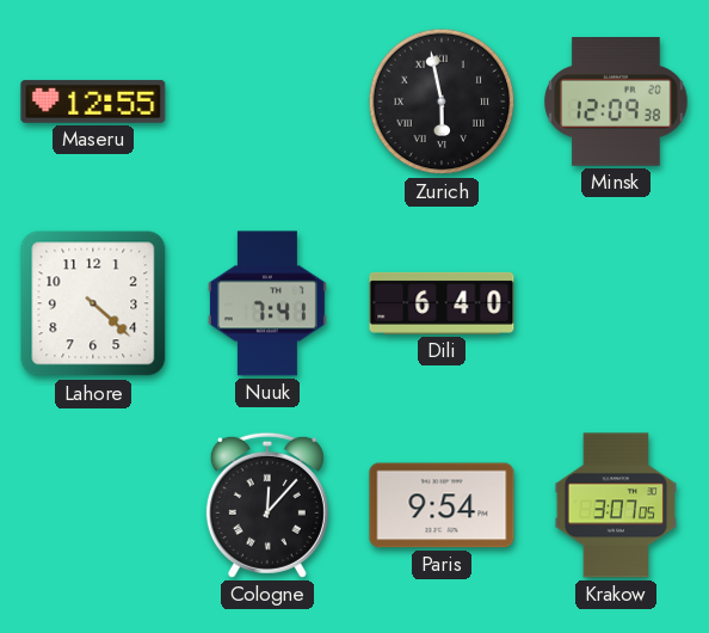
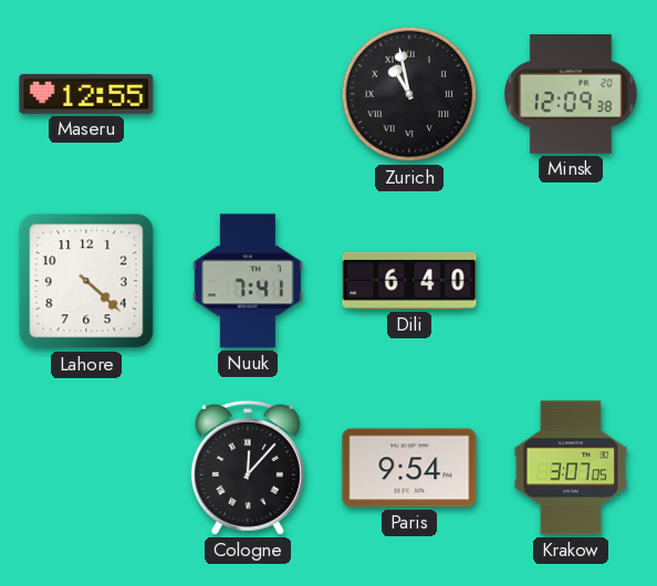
Zurich: 5:58 -> 10:58
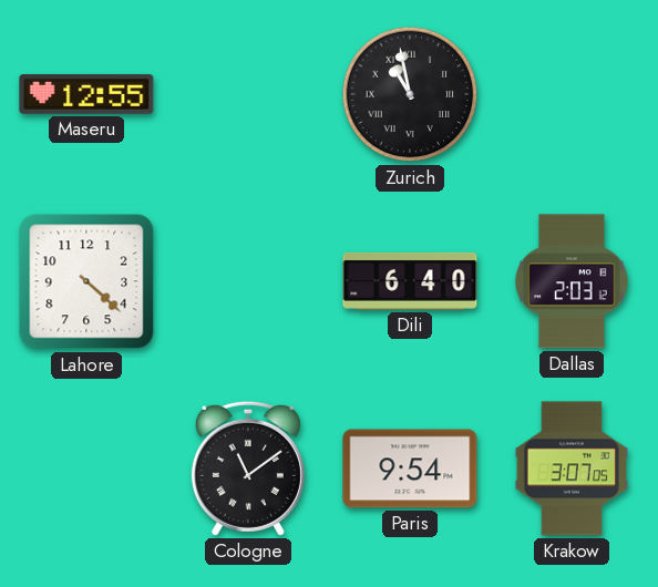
Minsk: 12:09 -> none
Nuuk: 7:41 -> none
Dallas: none -> 2:03
Cologne: 12:07 -> 11:09
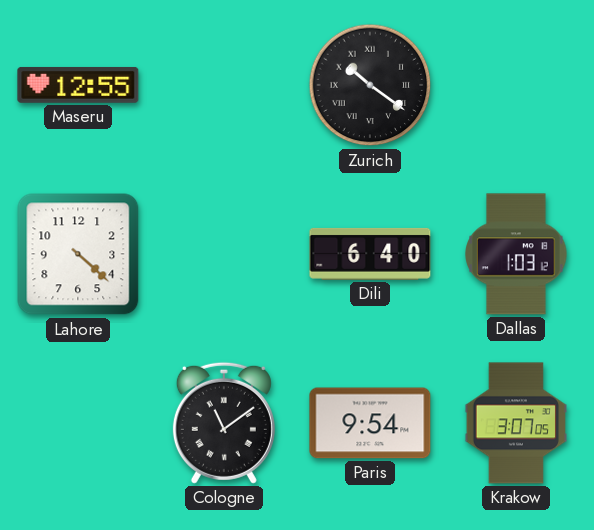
Zurich: 10:58 -> 10:21
Dallas: 2:03 -> 1:03
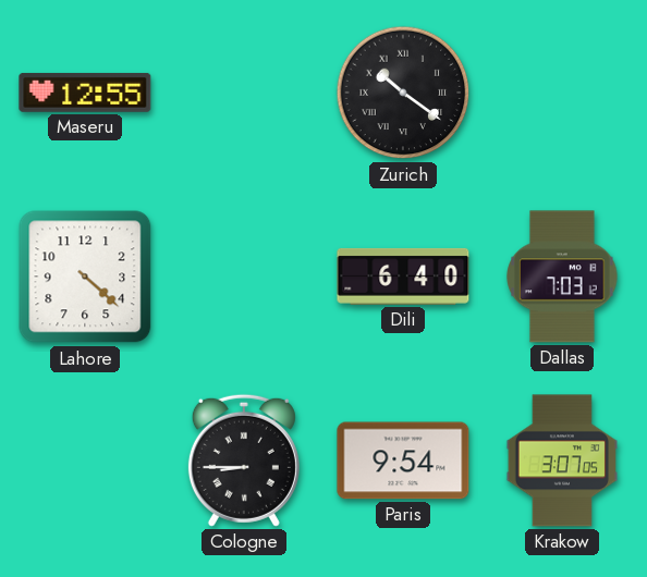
Dallas: 1:03 -> 7:03
Cologne: 11:09 -> 8:45
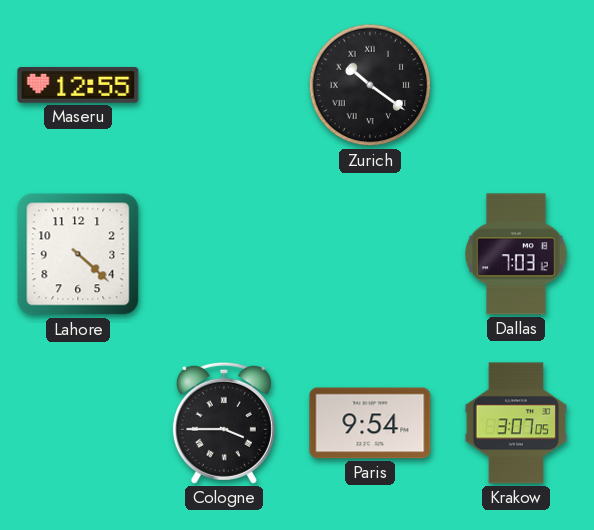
Dili: 6:40 -> none
Cologne: 8:45 -> 3:45
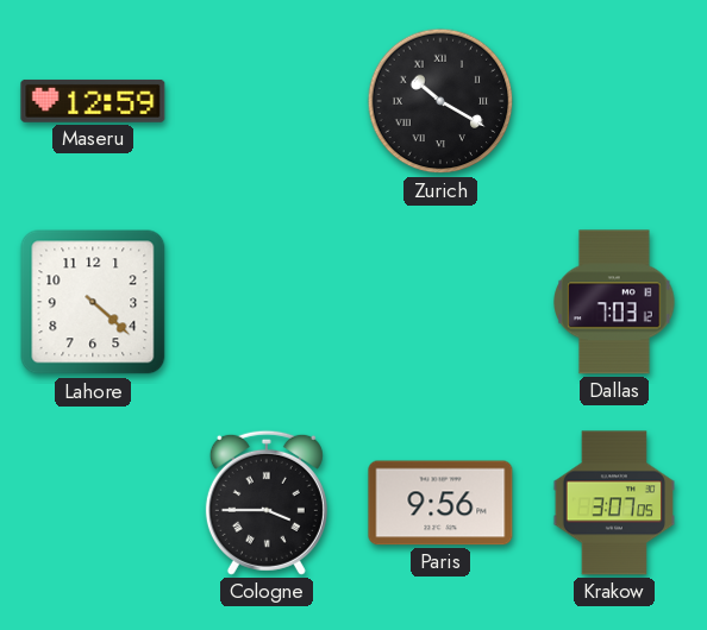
Maseru: 12:55 -> 12:59
Zurich: 10:21 -> 10:20
Paris: 9:54 -> 9:56
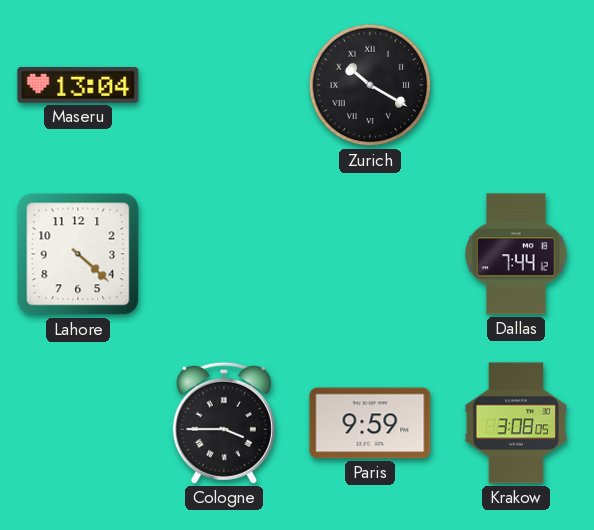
Maseru: 12:59 -> 13:04
Dallas: 7:03 -> 7:44
Paris: 9:56 -> 9:59
Krakow: 3:07 -> 3:08
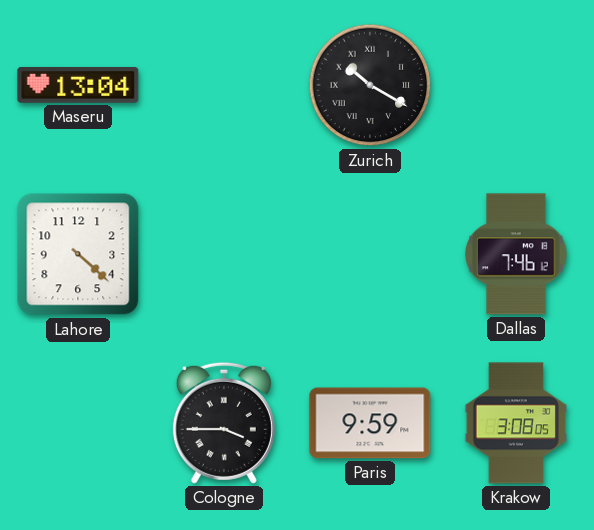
Dallas: 7:44 -> 7:46
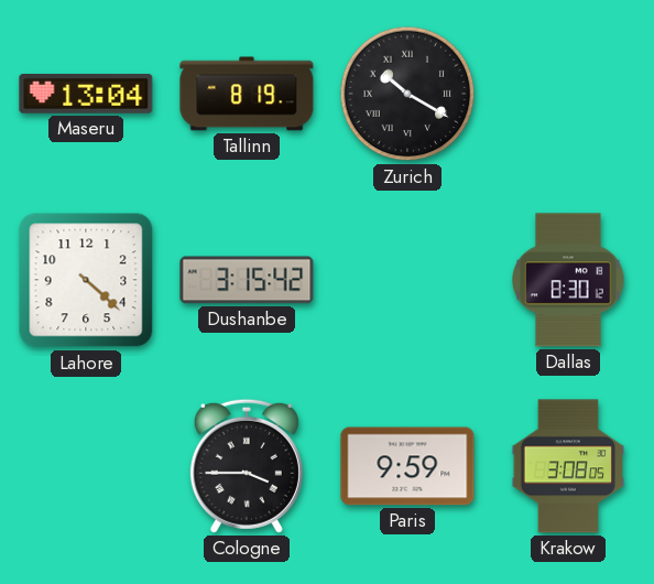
Tallinn: none -> 8:19
Dushanbe: none -> 3:15
Dallas: 7:46 -> 8:30
